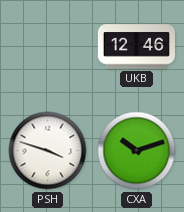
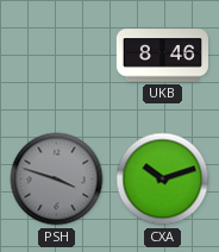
UKB: 12:46 -> 8:46
PSH dial: white -> grey
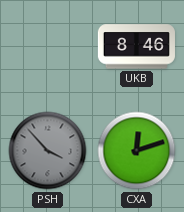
PSH: 3:48 -> 3:53
CXA: 10:12 -> 12:12
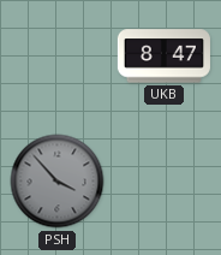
UKB: 8:46 -> 8:47
CXA: 12:12 -> none
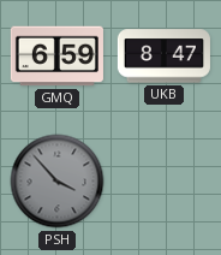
GMQ: none -> 6:59
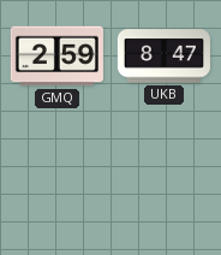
GMQ: 6:59 -> 2:59
PSH: 3:53 -> none
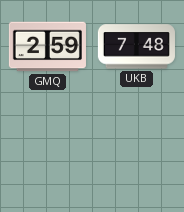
UKB: 8:47 -> 7:48
